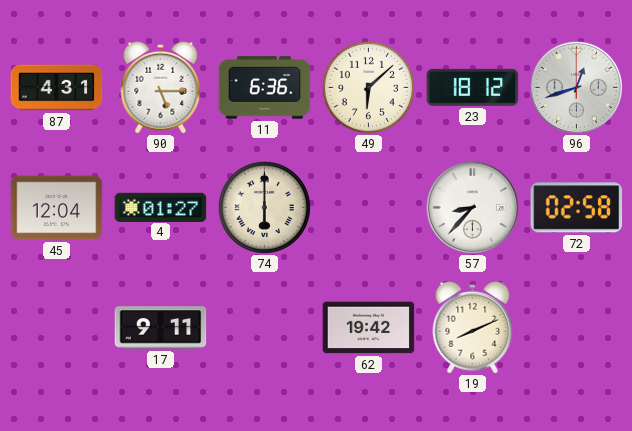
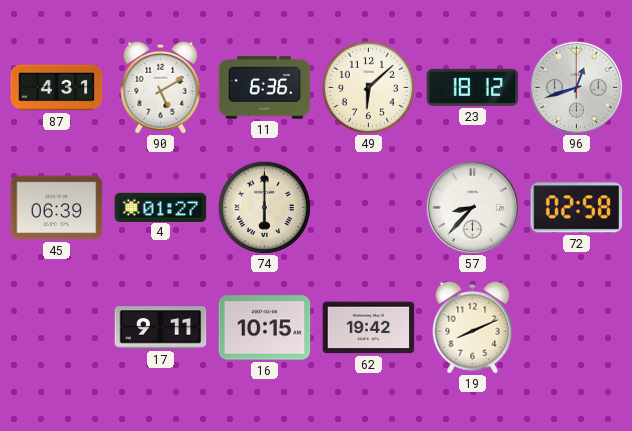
90: 5:15 -> 5:10
45: 12:04 -> 06:39
16: none -> 10:15
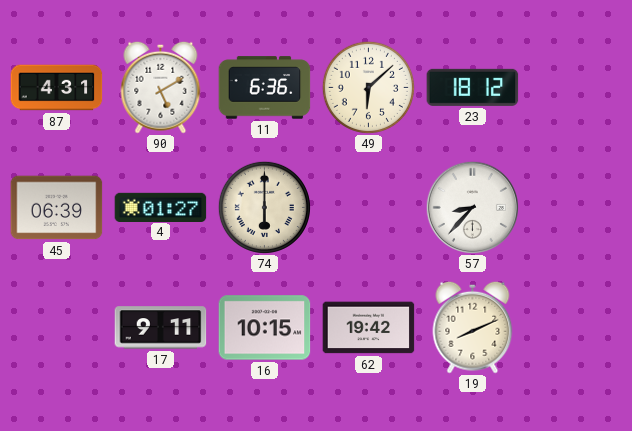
96: 12:42 -> none
72: 02:58 -> none
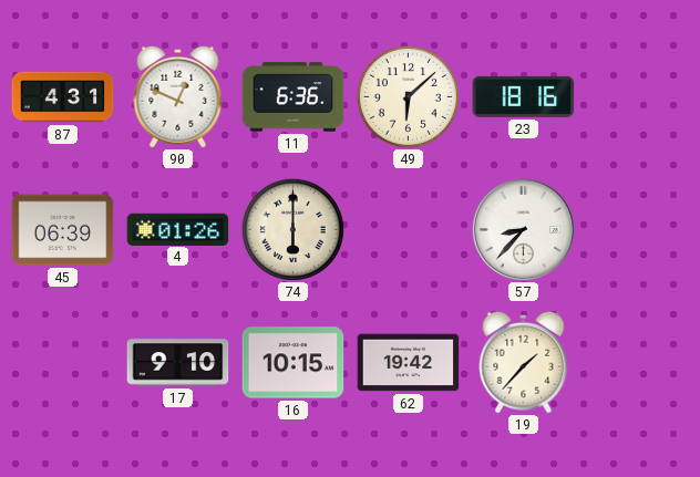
90: 5:10 -> 12:49
23: 18:12 -> 18:16
4: 01:27 -> 01:26
17: 9:11 -> 9:10
19: 8:11 -> 1:37
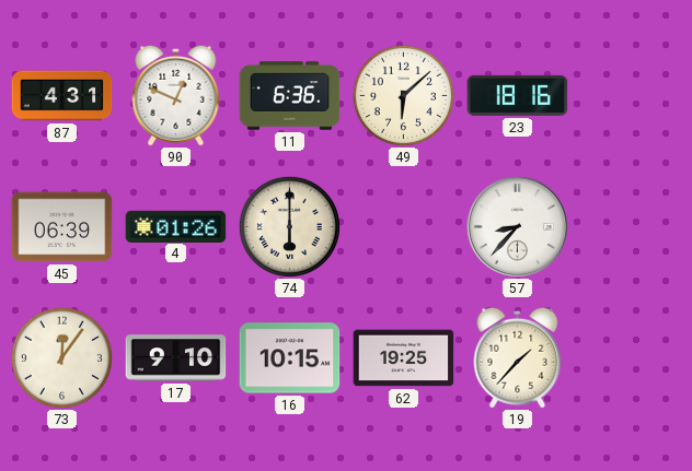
73: none -> 12:06
62: 19:42 -> 19:25
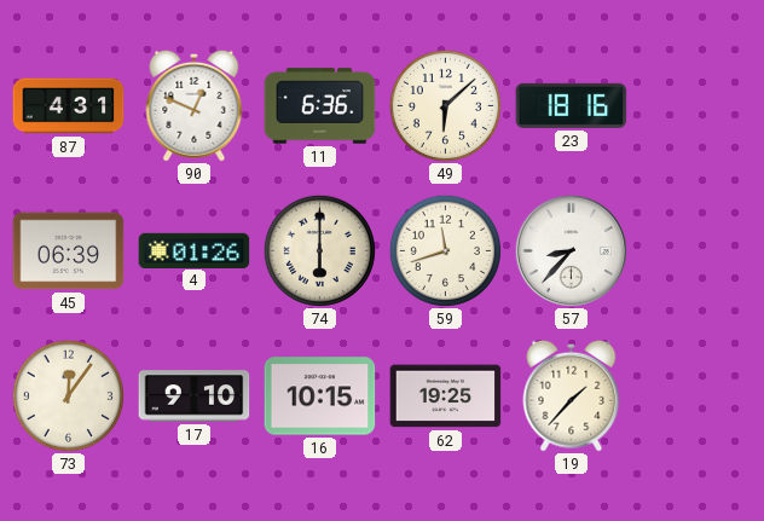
59: none -> 11:42
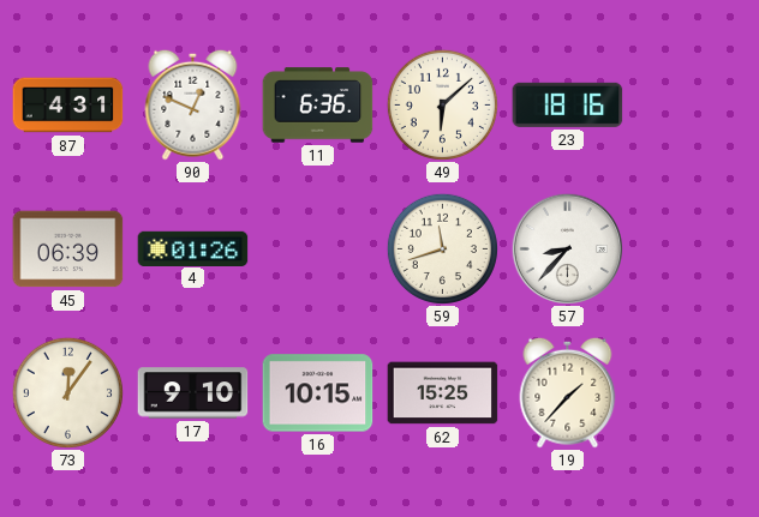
74: 6:00 -> none
62: 19:25 -> 15:25
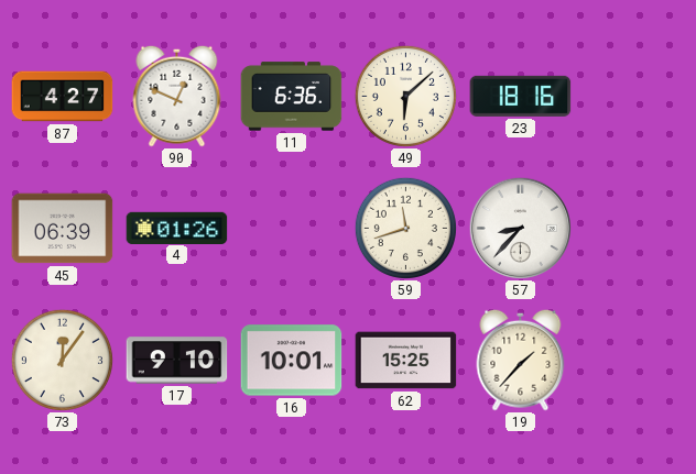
87: 4:31 -> 4:27
16: 10:15 -> 10:01
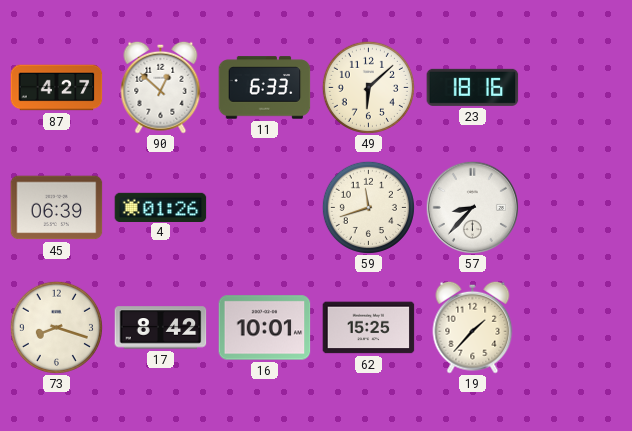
90: 12:49 -> 12:52
11: 6:36 -> 6:33
73: 12:06 -> 8:18
17: 9:10 -> 8:42
